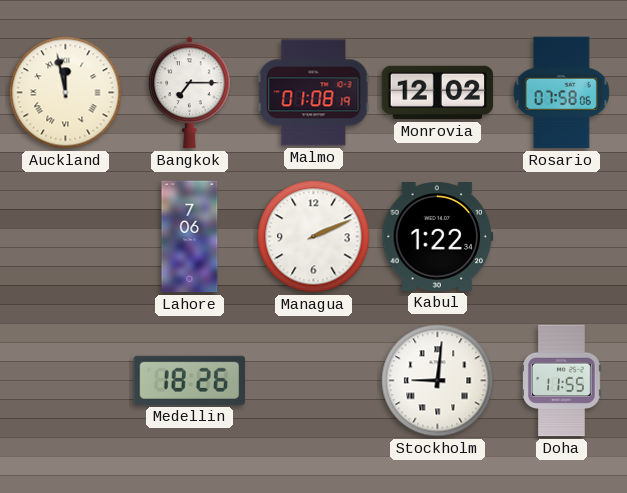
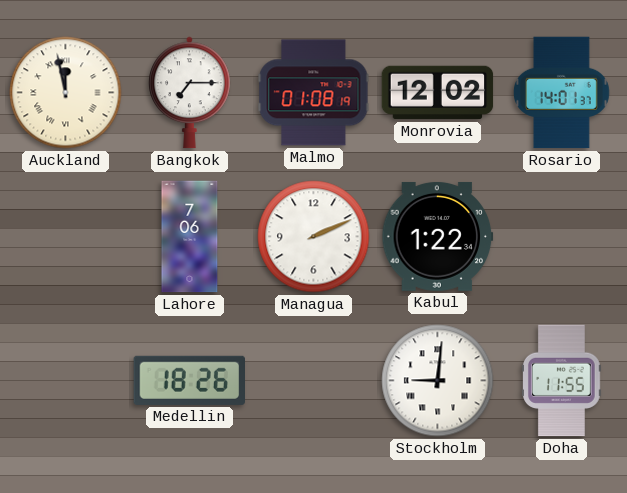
Rosario: 07:58 -> 14:01
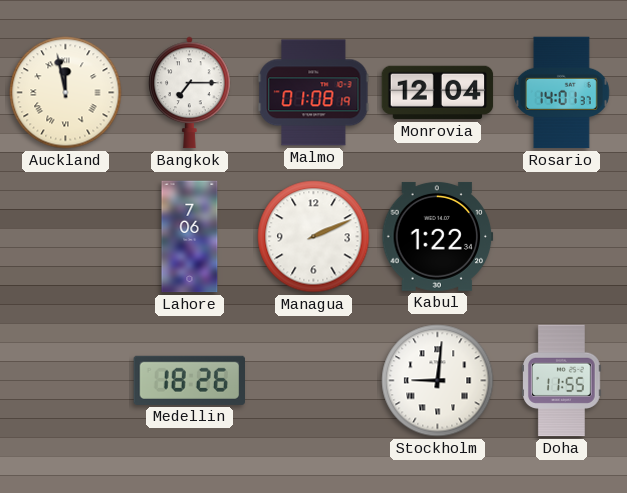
Monrovia: 12:02 -> 12:04
